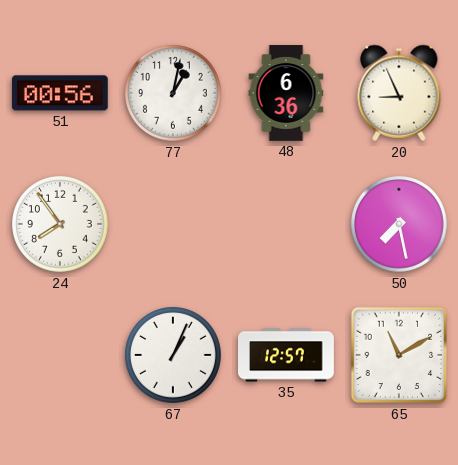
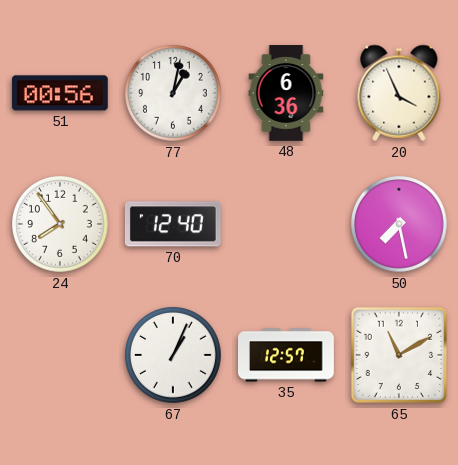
20: 8:56 -> 3:56
70: none -> 12:40
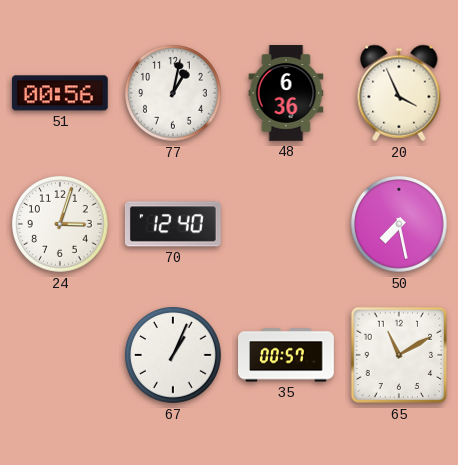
24: 7:54 -> 3:03
35: 12:57 -> 00:57
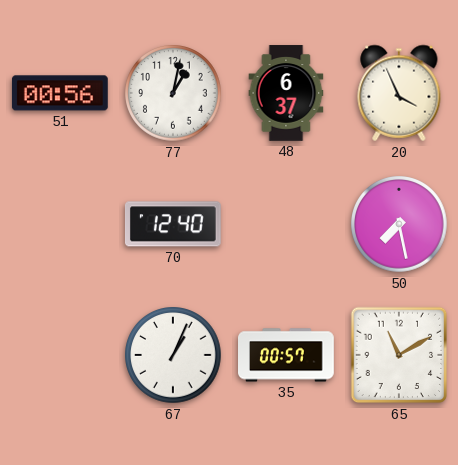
48: 6:36 -> 6:37
24: 3:03 -> none
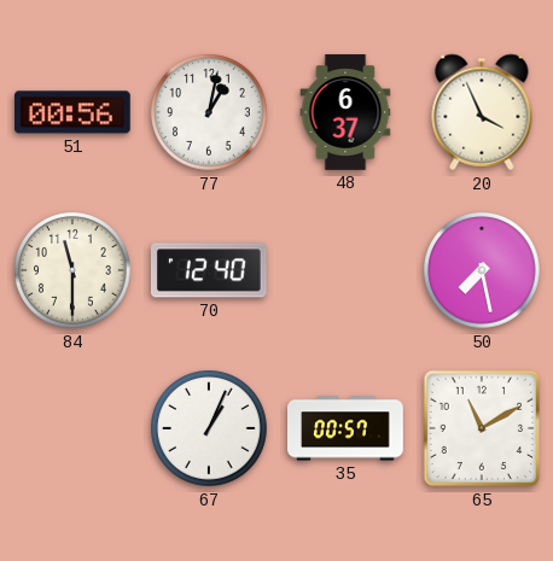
84: none -> 11:30
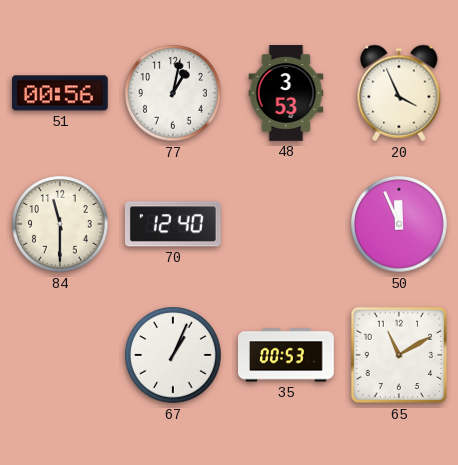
48: 6:37 -> 3:53
50: 7:28 -> 11:56
35: 00:57 -> 00:53
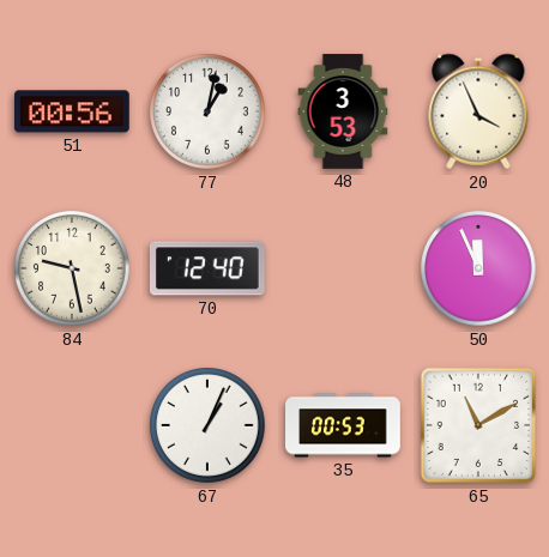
84: 11:30 -> 9:28
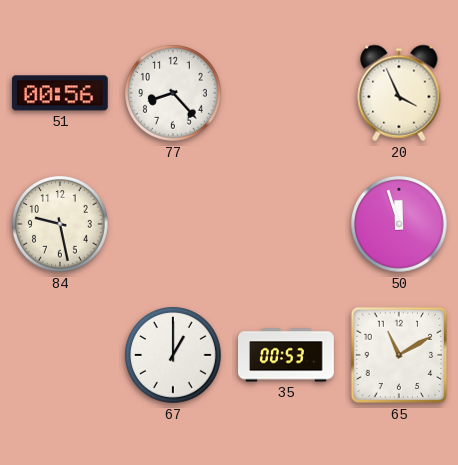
77: 1:02 -> 8:23
48: 3:53 -> none
70: 12:40 -> none
50: 11:56 -> 11:57
67: 1:04 -> 1:00
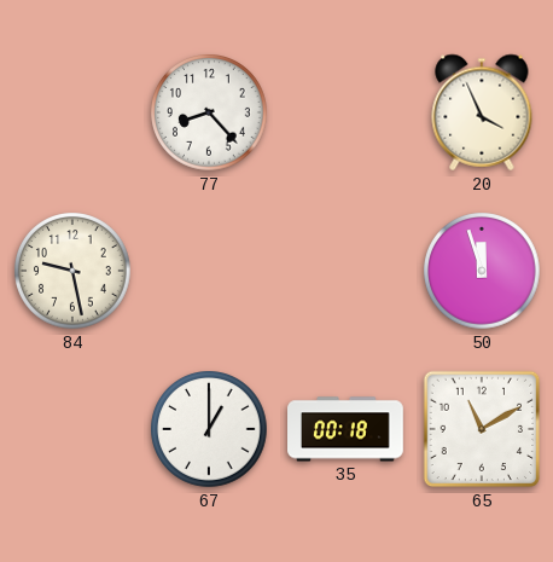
51: 00:56 -> none
35: 00:53 -> 00:18
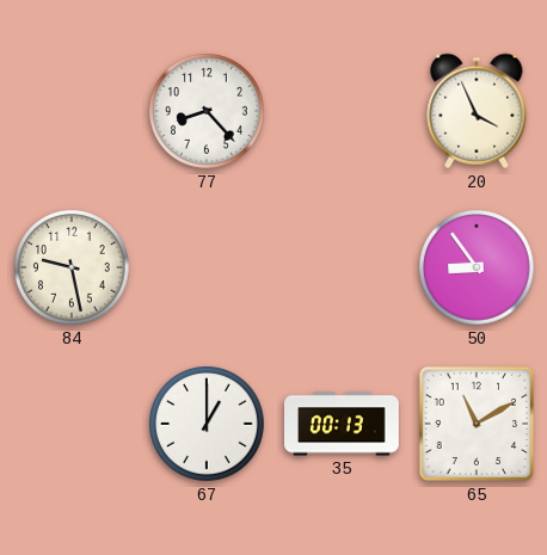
50: 11:57 -> 8:54
35: 00:18 -> 00:13
